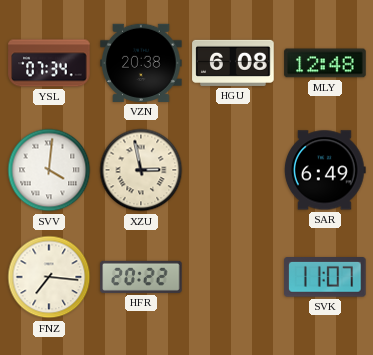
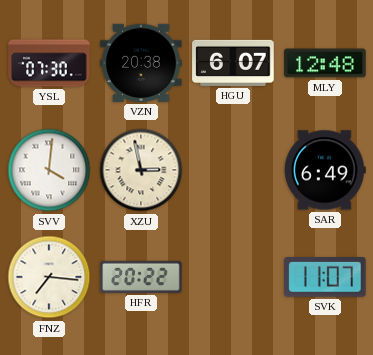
YSL: 07:34 -> 07:30
HGU: 6:08 -> 6:07
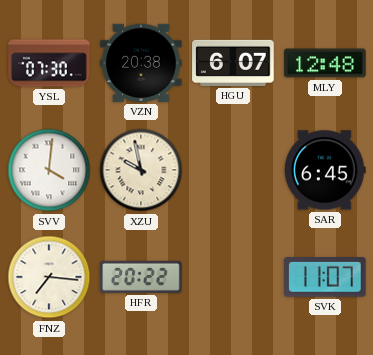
XZU: 2:58 -> 9:58
SAR: 6:49 -> 6:45
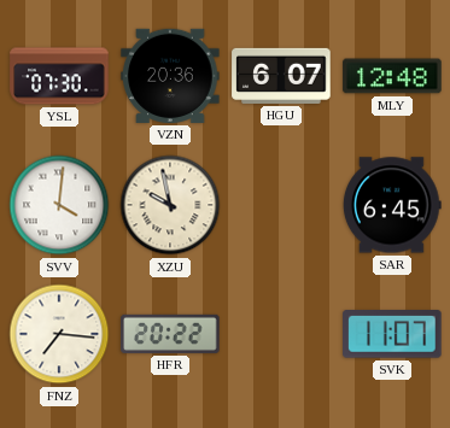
VZN: 20:38 -> 20:36
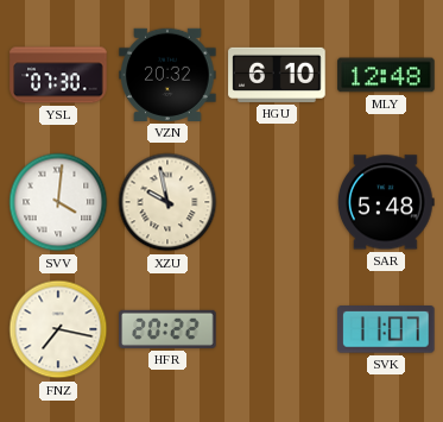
VZN: 20:36 -> 20:32
HGU: 6:07 -> 6:10
SAR: 6:45 -> 5:48
FNZ: 7:16 -> 7:17
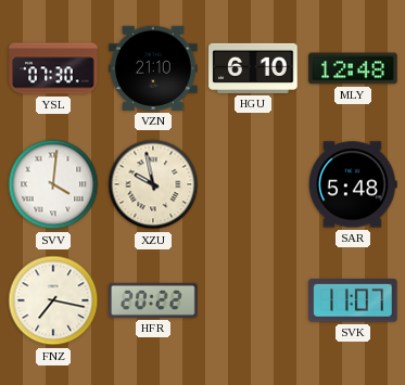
VZN: 20:32 -> 21:10
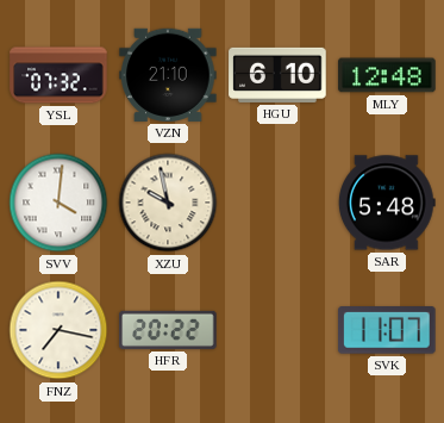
YSL: 07:30 -> 07:32
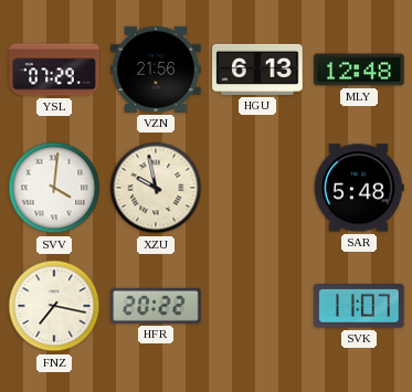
YSL: 07:32 -> 07:29
VZN: 21:10 -> 21:56
HGU: 6:10 -> 6:13
